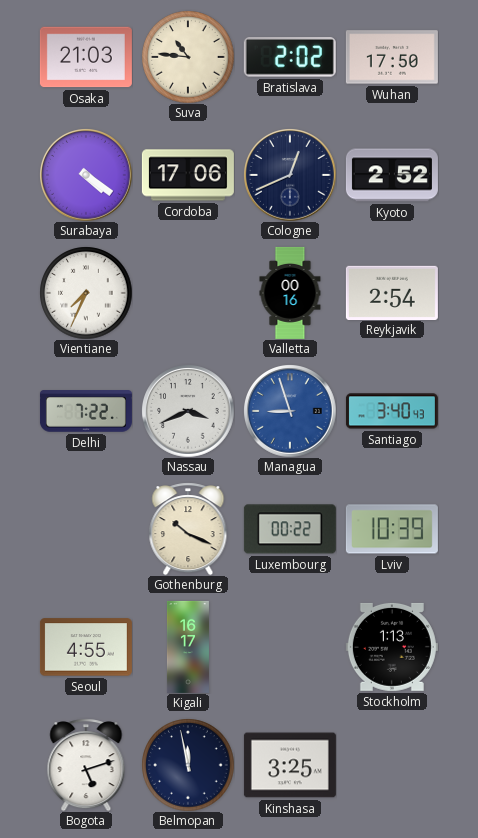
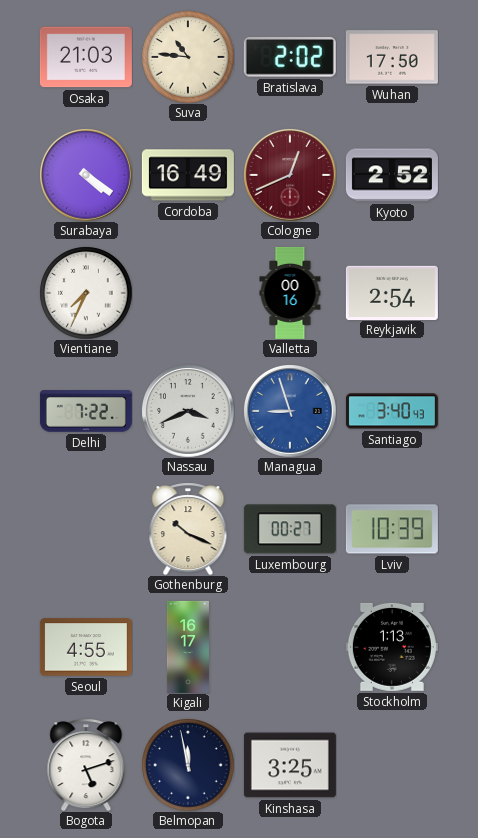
Cordoba: 17:06 -> 16:49
Cologne dial: navy -> burgundy
Luxembourg: 00:22 -> 00:27
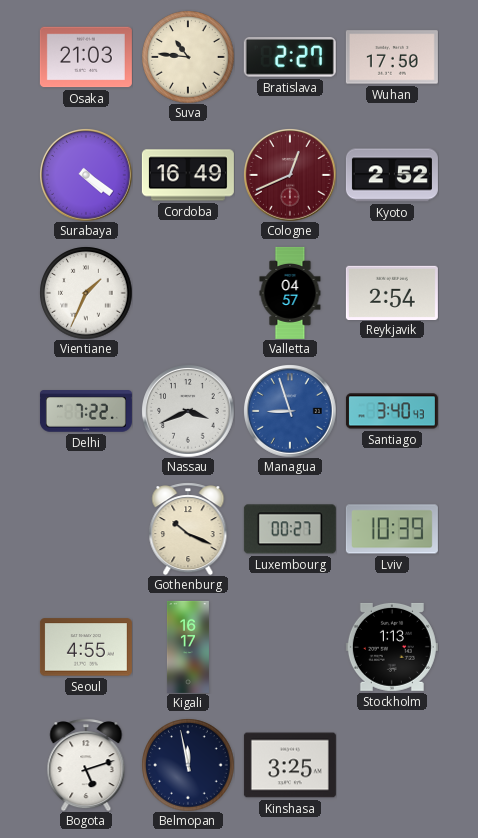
Bratislava: 2:02 -> 2:27
Vientiane: 7:34 -> 1:34
Valletta: 00:16 -> 04:57
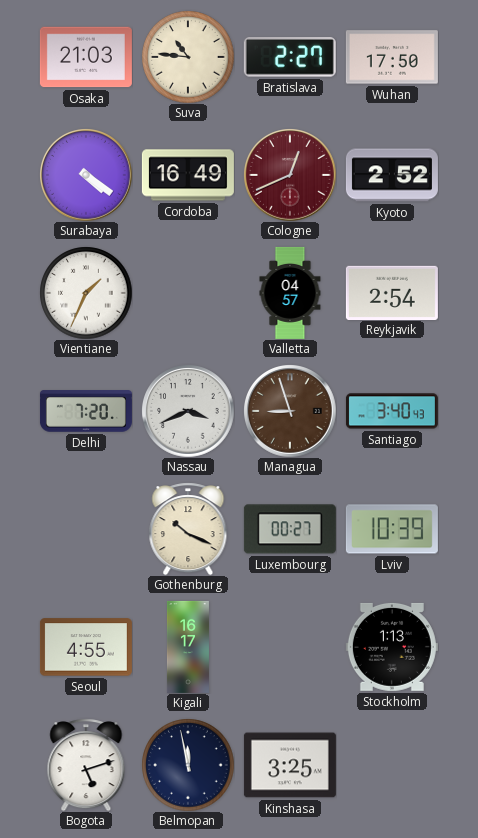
Delhi: 7:22 -> 7:20
Managua dial: blue -> brown
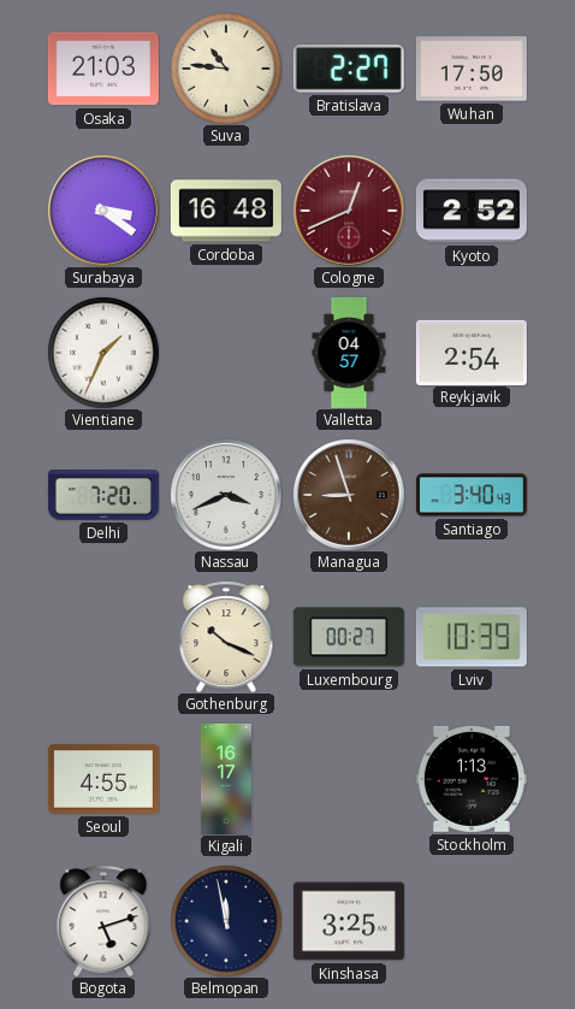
Surabaya: 4:21 -> 3:21
Cordoba: 16:49 -> 16:48
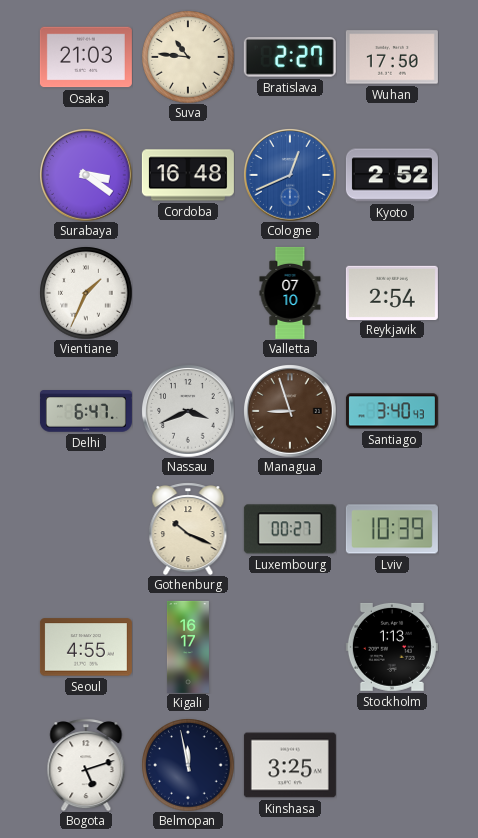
Cologne dial: burgundy -> blue
Valletta: 04:57 -> 07:10
Delhi: 7:20 -> 6:47
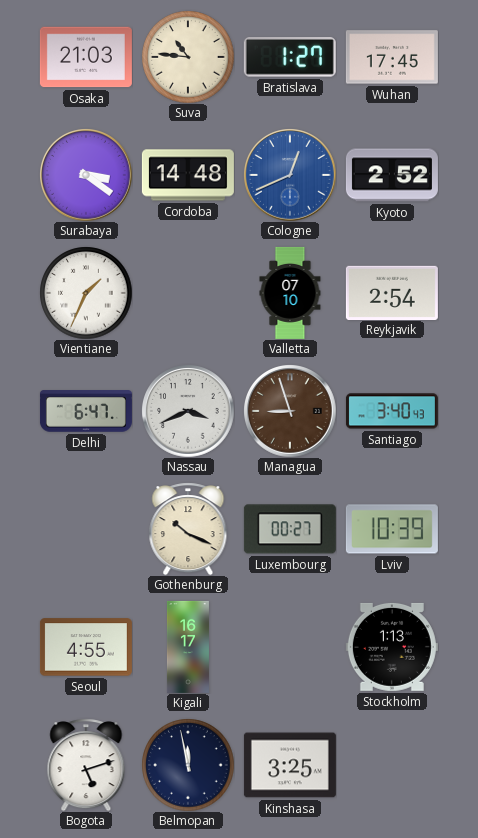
Bratislava: 2:27 -> 1:27
Wuhan: 17:50 -> 17:45
Cordoba: 16:48 -> 14:48
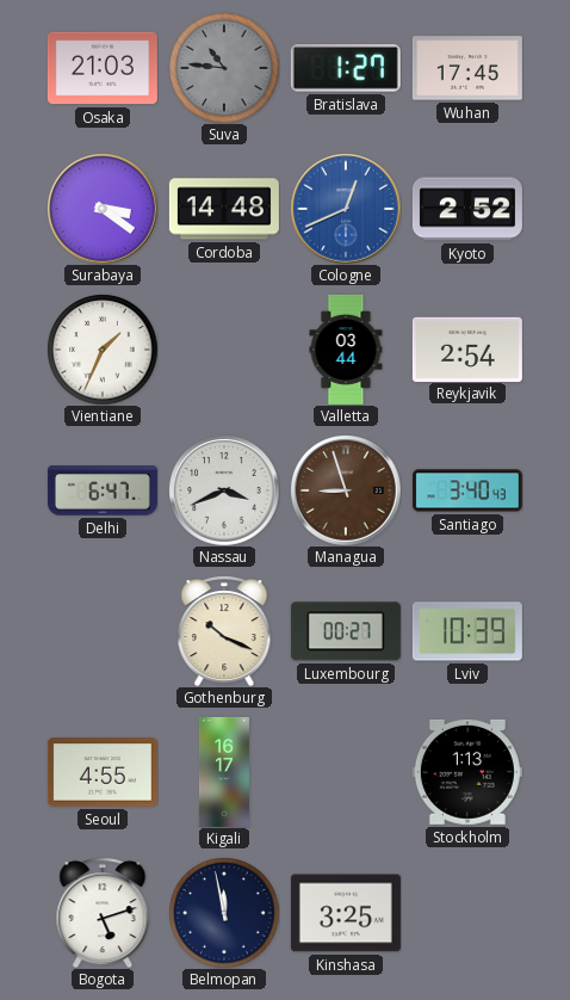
Suva dial: cream -> grey
Valletta: 07:10 -> 03:44
